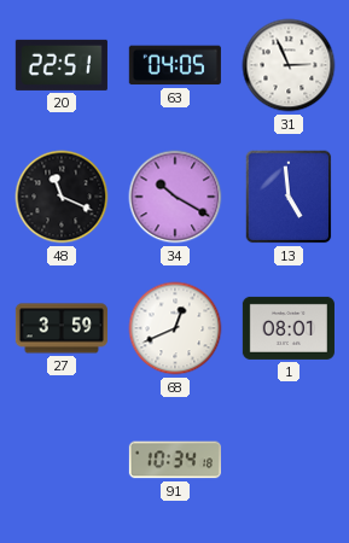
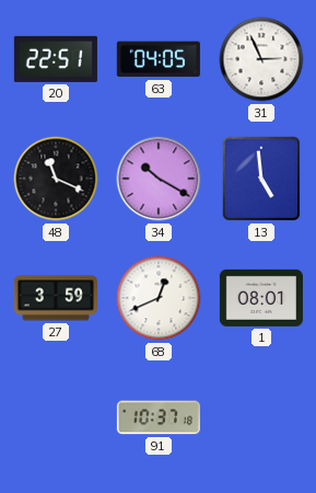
91: 10:34 -> 10:37
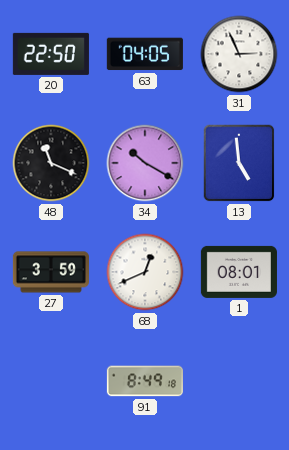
20: 22:51 -> 22:50
91: 10:37 -> 8:49
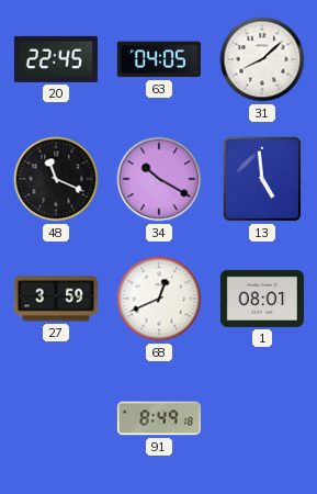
20: 22:50 -> 22:45
31: 2:56 -> 8:08
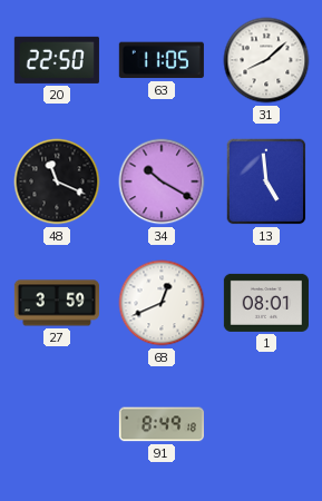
20: 22:45 -> 22:50
63: 04:05 -> 11:05
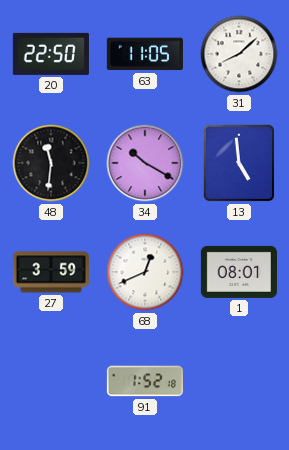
48: 11:19 -> 11:31
91: 8:49 -> 1:52
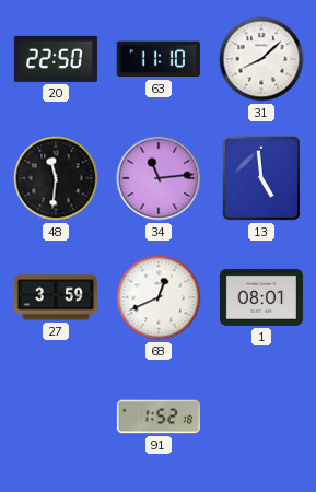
63: 11:05 -> 11:10
34: 10:20 -> 11:14
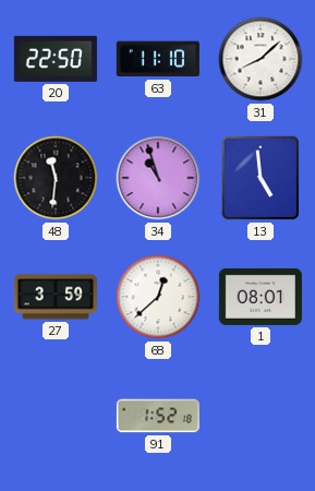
34: 11:14 -> 10:57
68: 12:41 -> 12:38
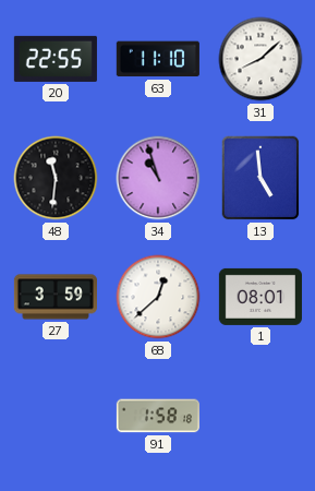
20: 22:50 -> 22:55
91: 1:52 -> 1:58
